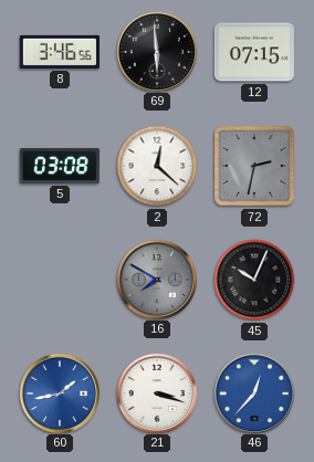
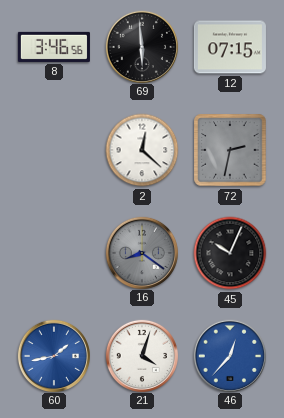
5: 03:08 -> none
16: 7:50 -> 8:21
21: 3:18 -> 4:03
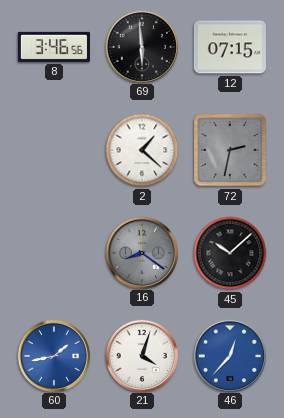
2: 12:22 -> 1:22
45: 10:04 -> 10:08
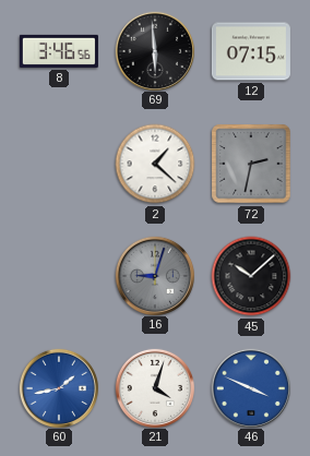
16: 8:21 -> 9:03
46: 12:37 -> 3:49
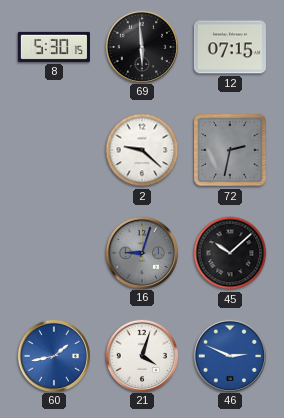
8: 3:46 -> 5:30
2: 1:22 -> 9:22
46: 3:49 -> 2:49
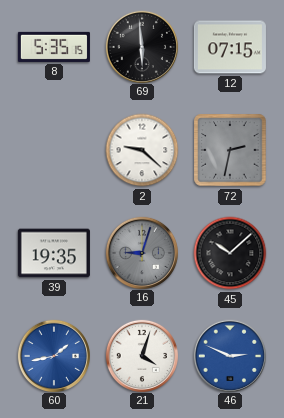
8: 5:30 -> 5:35
39: none -> 19:35
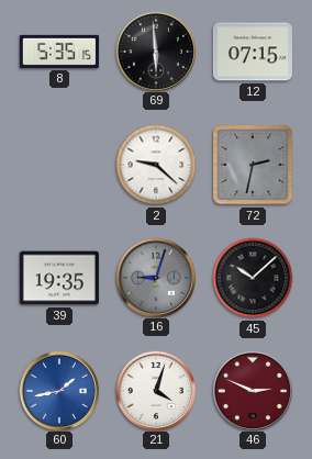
46 dial: blue -> burgundy
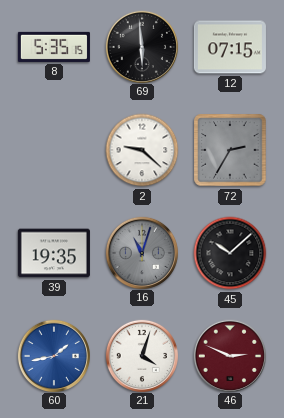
72: 2:32 -> 2:35
16: 9:03 -> 11:03
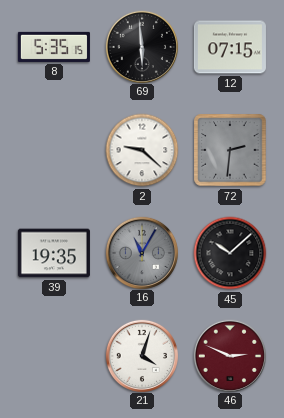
72: 2:35 -> 2:31
16: 11:03 -> 11:05
60: 1:43 -> none
